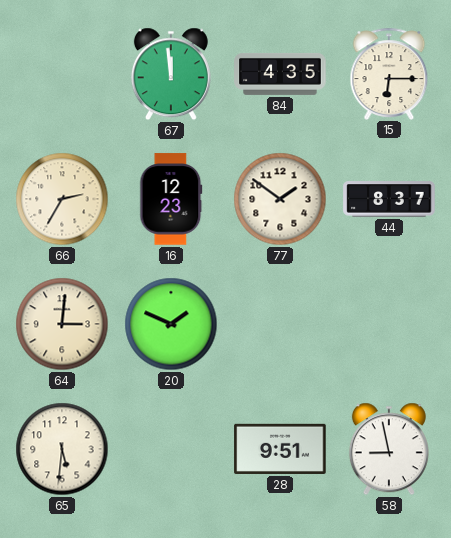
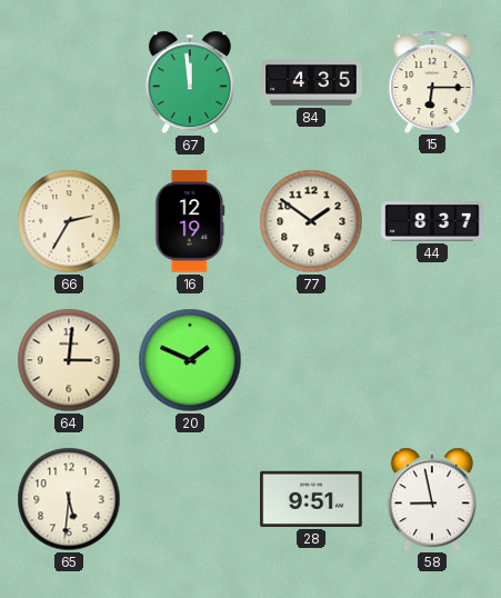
16: 12:23 -> 12:19
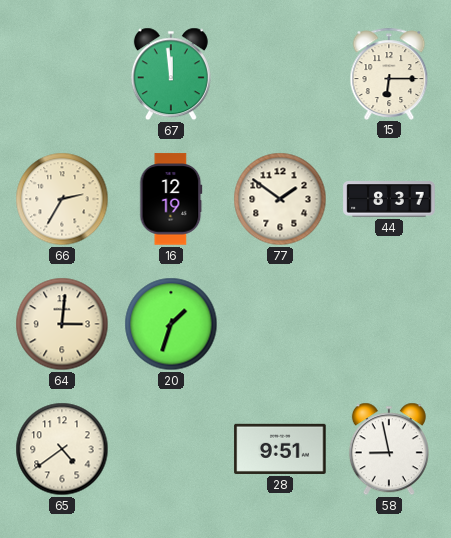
84: 4:35 -> none
20: 1:49 -> 1:33
65: 5:31 -> 4:39
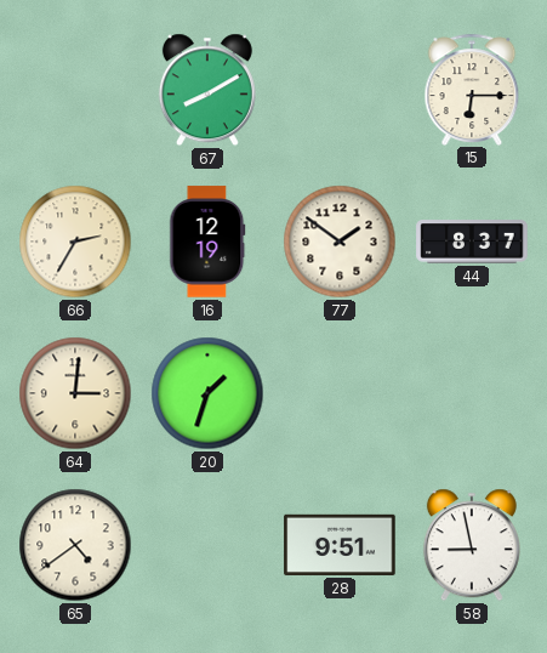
67: 11:59 -> 8:10
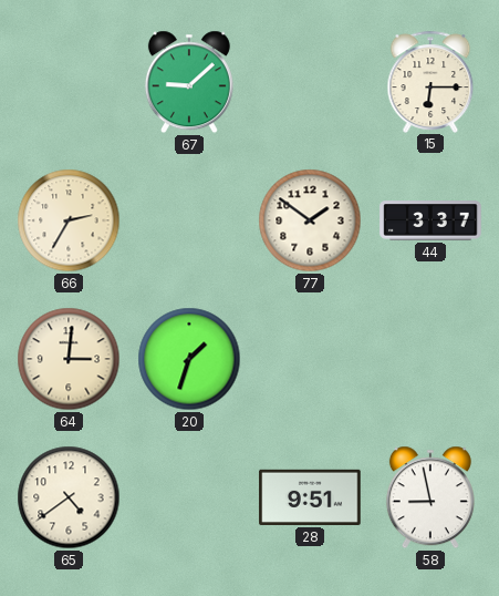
67: 8:10 -> 9:08
16: 12:19 -> none
44: 8:37 -> 3:37
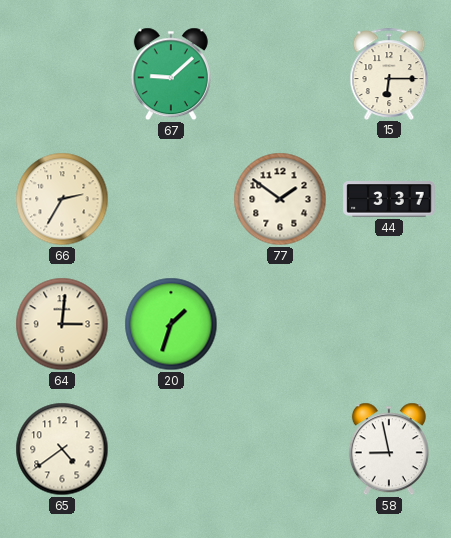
28: 9:51 -> none
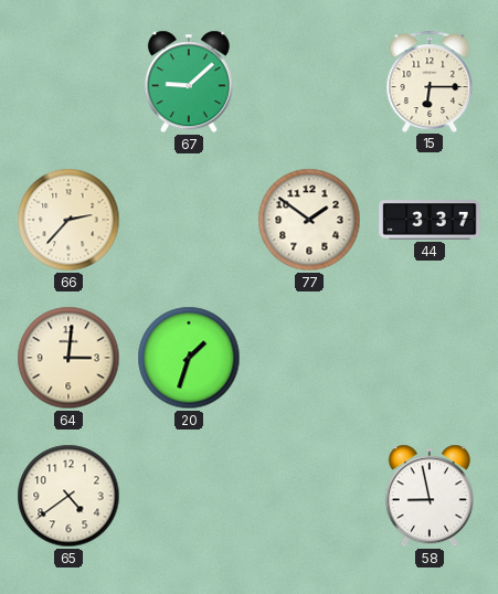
66: 2:35 -> 2:37
